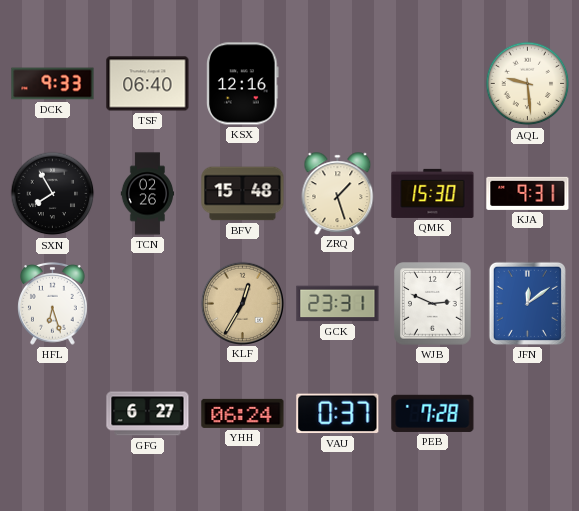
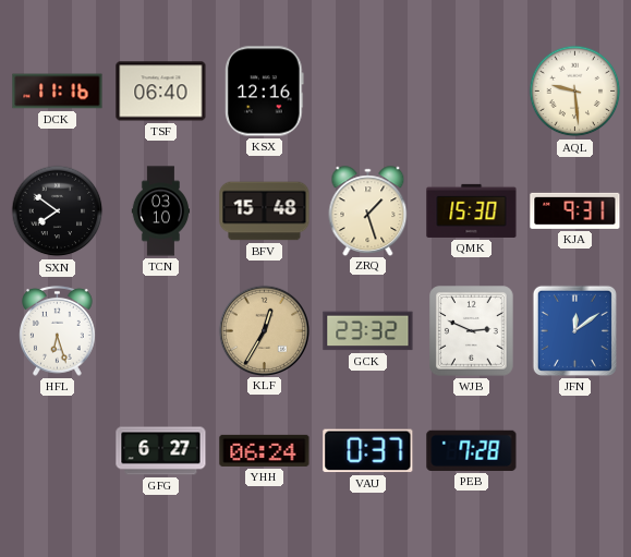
DCK: 9:33 -> 11:16
SXN: 7:55 -> 7:51
TCN: 02:26 -> 03:10
GCK: 23:31 -> 23:32
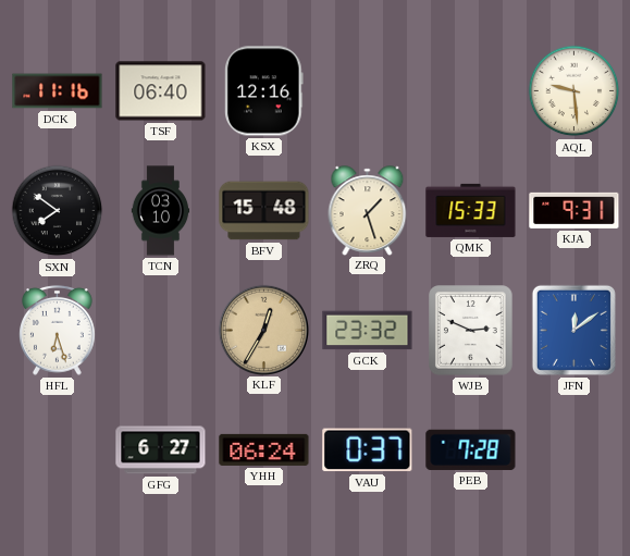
QMK: 15:30 -> 15:33
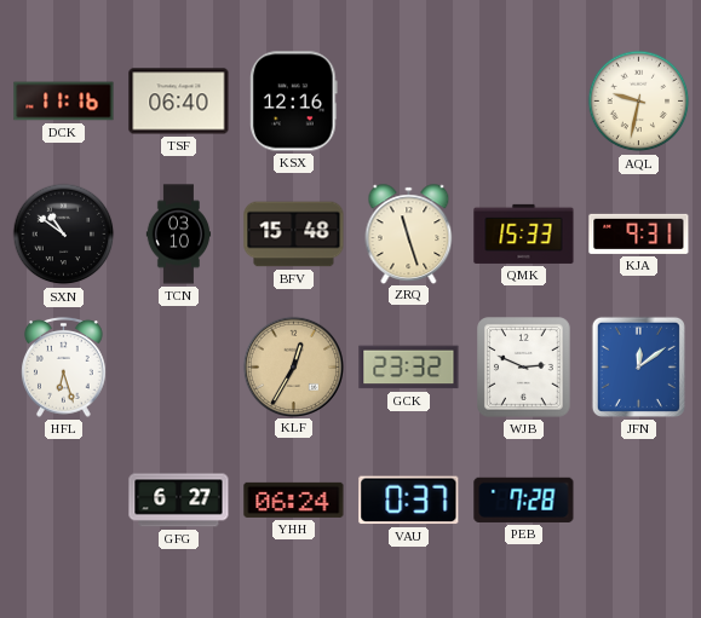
AQL: 9:29 -> 9:32
SXN: 7:51 -> 10:51
ZRQ: 1:27 -> 11:27
